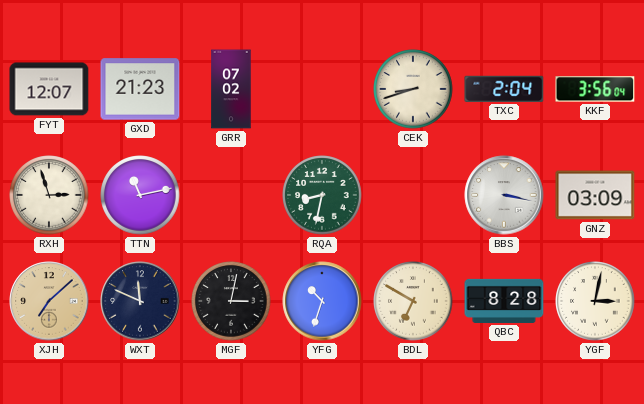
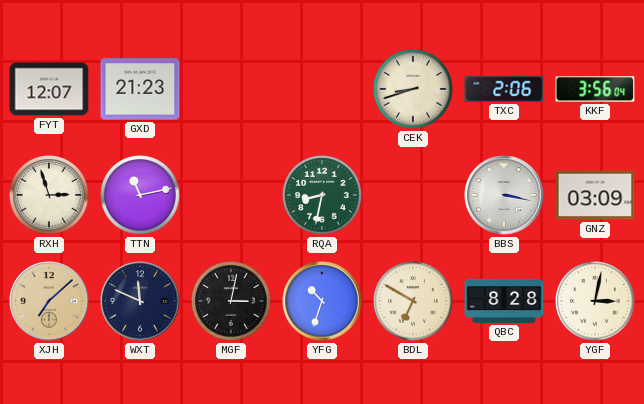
GRR: 07:02 -> none
TXC: 2:04 -> 2:06
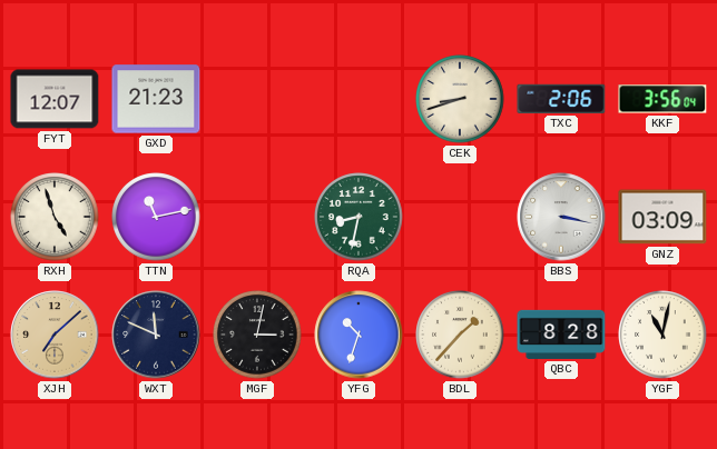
RXH: 2:57 -> 4:57
BDL: 6:50 -> 1:37
YGF: 3:02 -> 11:02
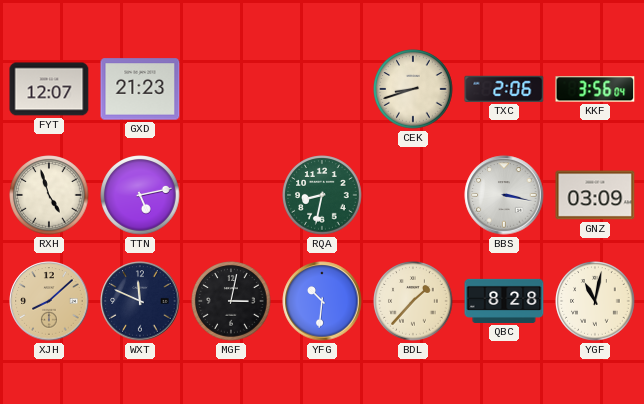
TTN: 11:13 -> 5:13
XJH: 7:08 -> 8:08
YFG: 10:33 -> 10:31
